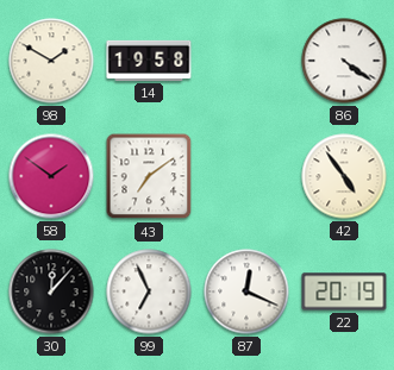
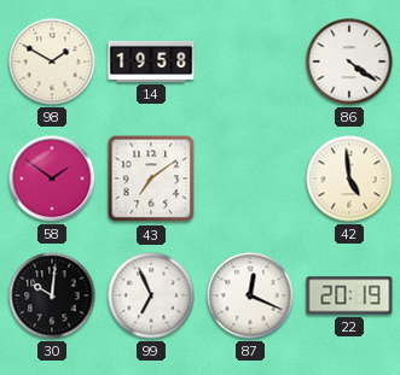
42: 4:54 -> 4:59
30: 12:07 -> 10:01
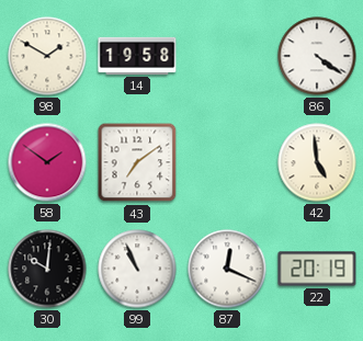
99: 6:56 -> 10:56
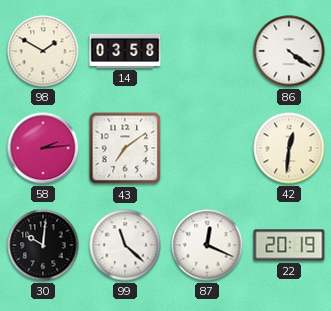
14: 19:58 -> 03:58
58: 1:51 -> 2:14
42: 4:59 -> 12:31
99: 10:56 -> 11:22
